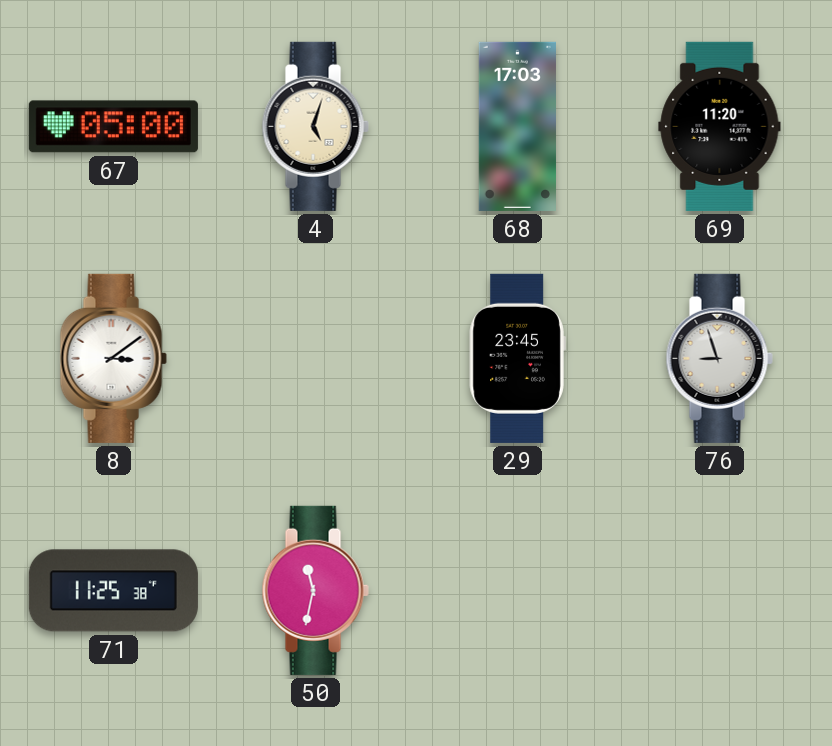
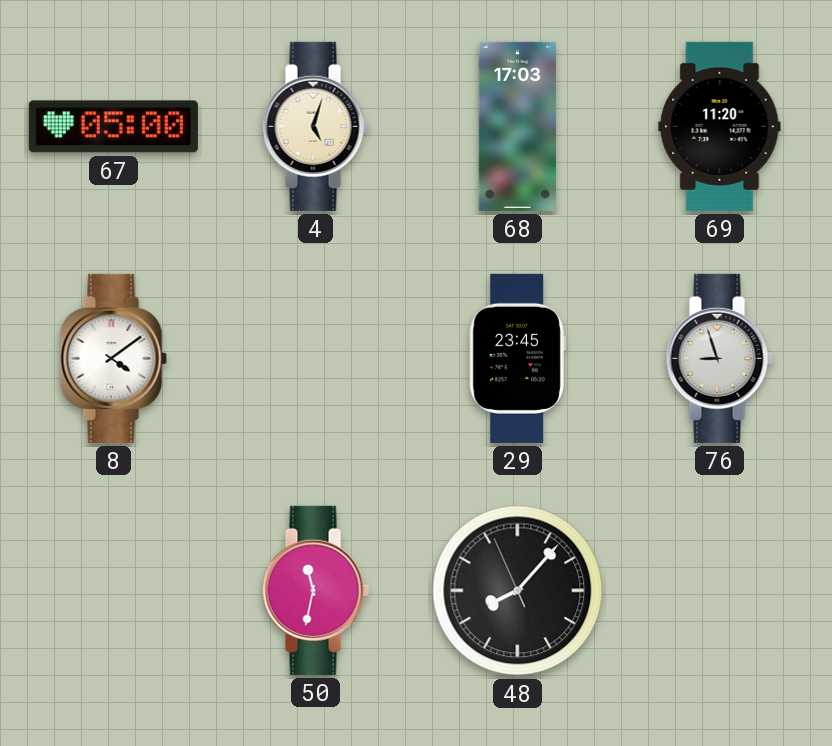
8: 3:09 -> 4:09
71: 11:25 -> none
48: none -> 8:06
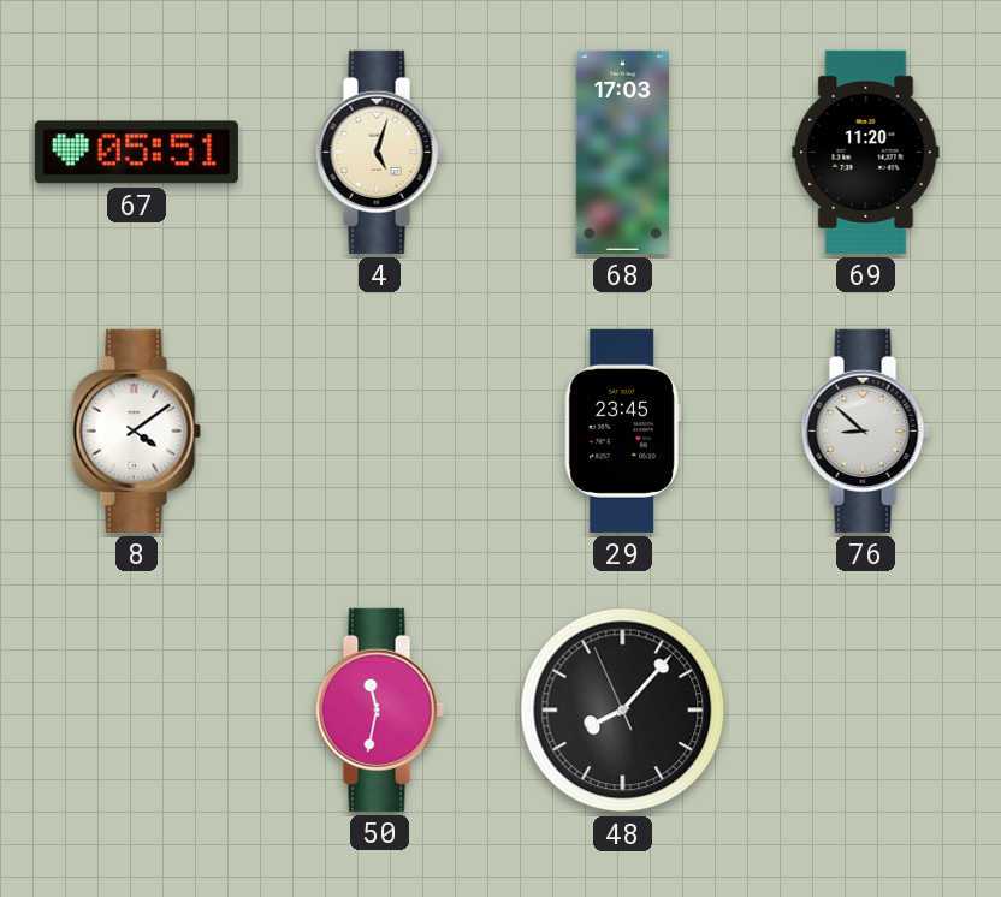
67: 05:00 -> 05:51
76: 8:57 -> 8:52
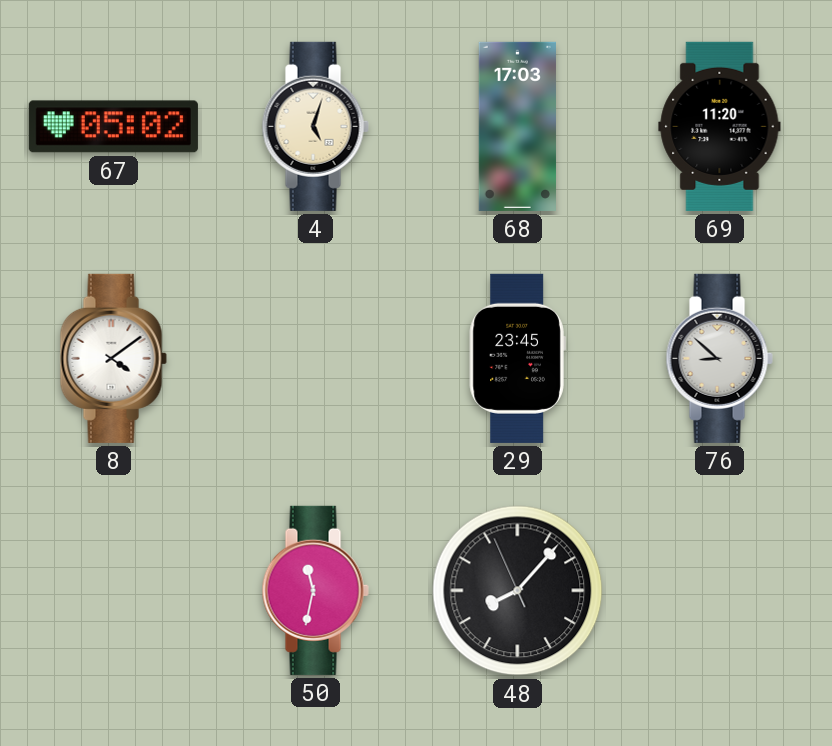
67: 05:51 -> 05:02
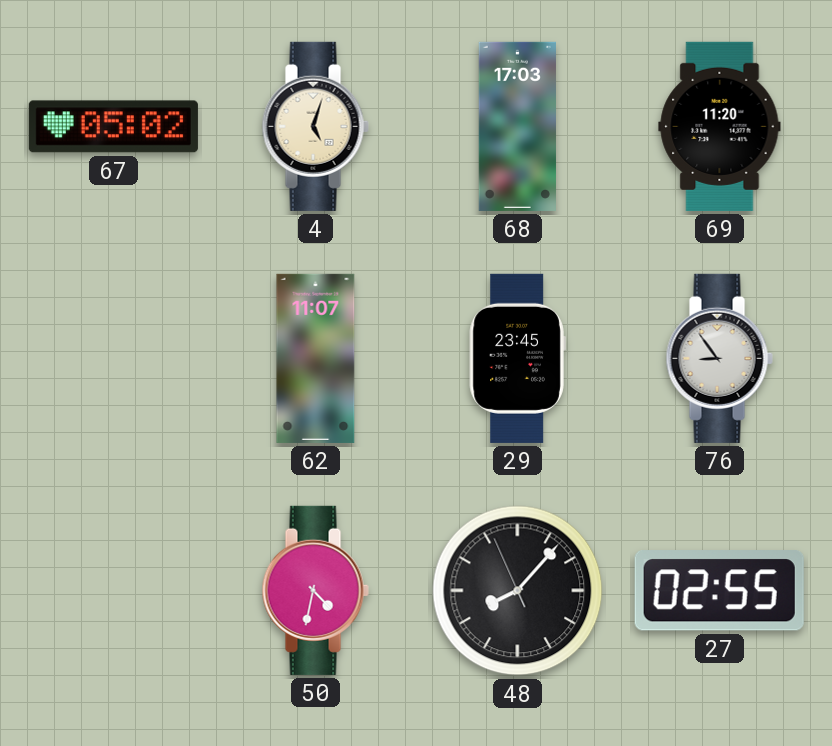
8: 4:09 -> none
62: none -> 11:07
76: 8:52 -> 8:54
50: 11:32 -> 4:32
27: none -> 02:55
